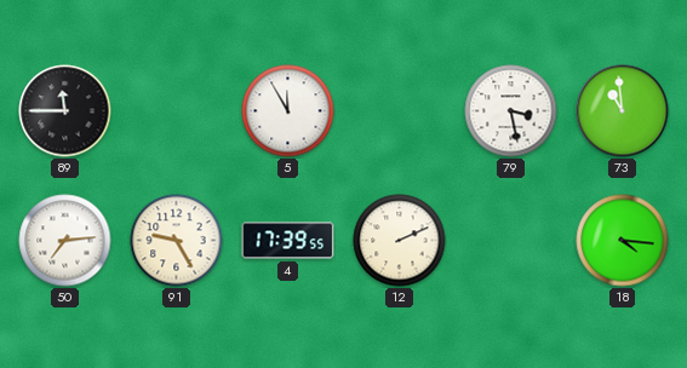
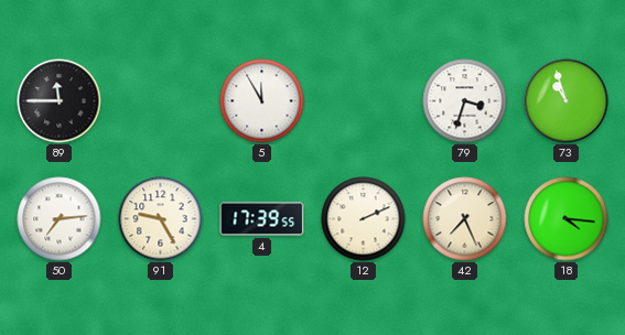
79: 3:28 -> 3:33
73: 10:59 -> 10:57
42: none -> 7:26
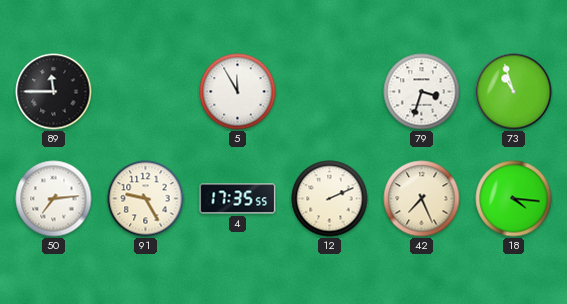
4: 17:39 -> 17:35
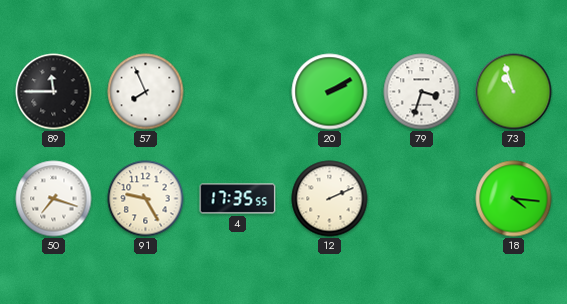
57: none -> 7:56
5: 11:55 -> none
20: none -> 2:10
50: 7:14 -> 7:18
42: 7:26 -> none
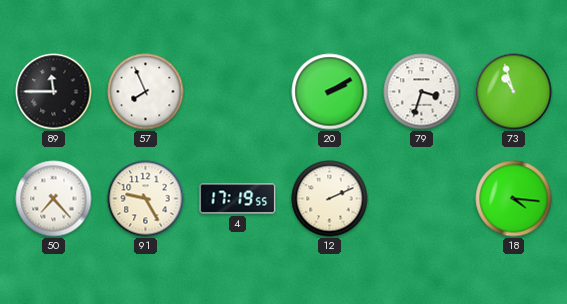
50: 7:18 -> 7:23
4: 17:35 -> 17:19
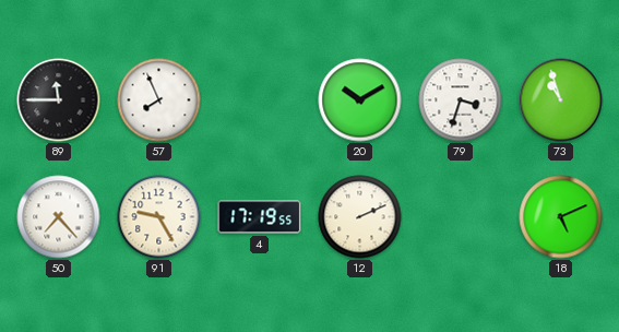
20: 2:10 -> 10:10
18: 4:16 -> 5:11
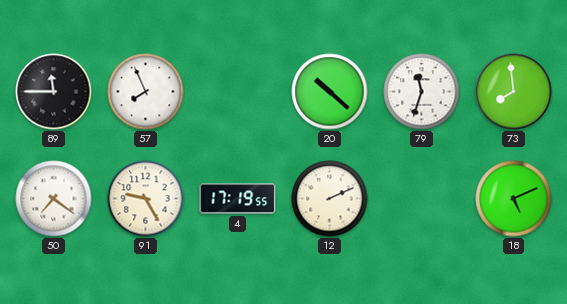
20: 10:10 -> 10:22
79: 3:33 -> 11:33
73: 10:57 -> 7:59
50: 7:23 -> 7:21
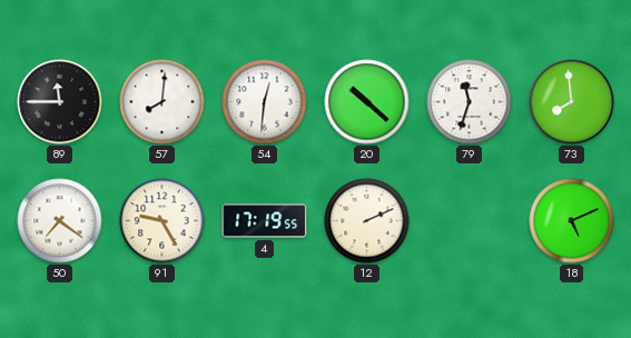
57: 7:56 -> 8:01
54: none -> 12:31
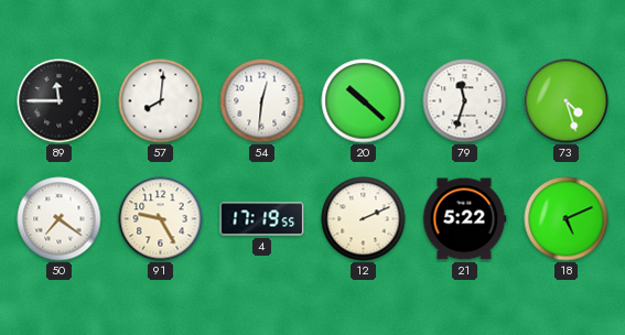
73: 7:59 -> 4:27
21: none -> 5:22
